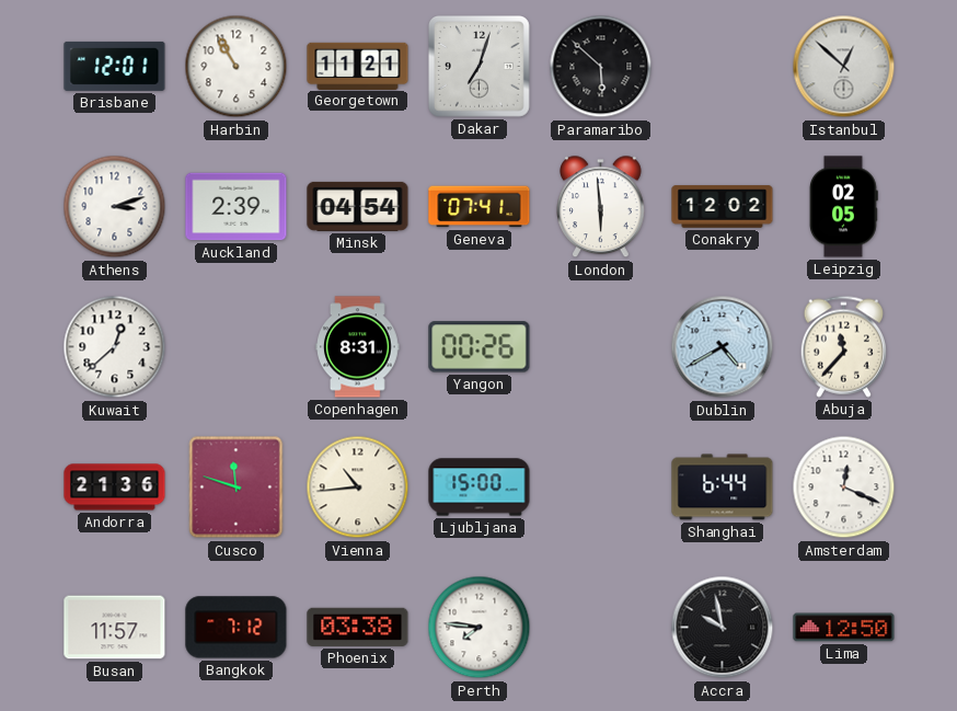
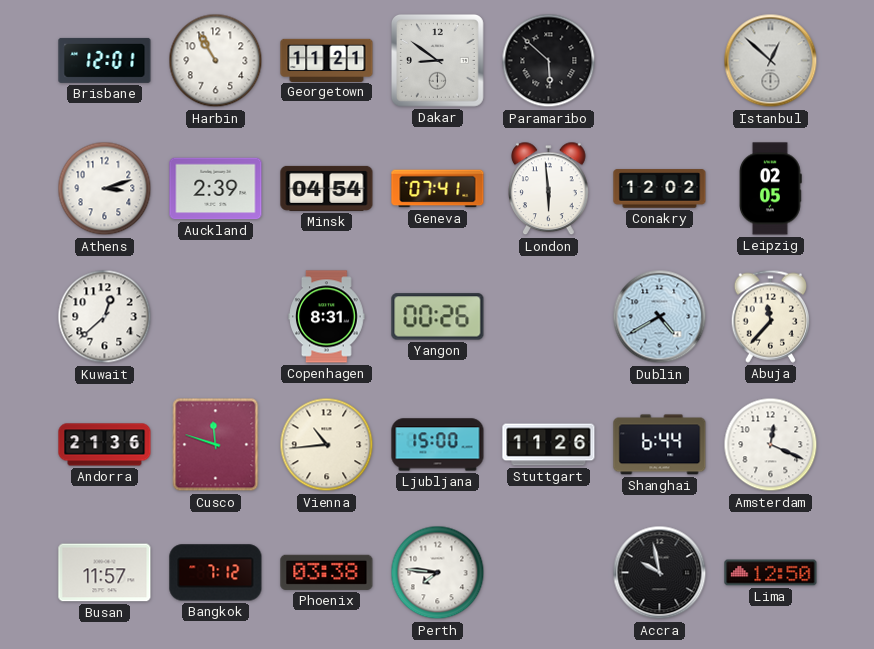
Dakar: 7:03 -> 8:51
Stuttgart: none -> 11:26
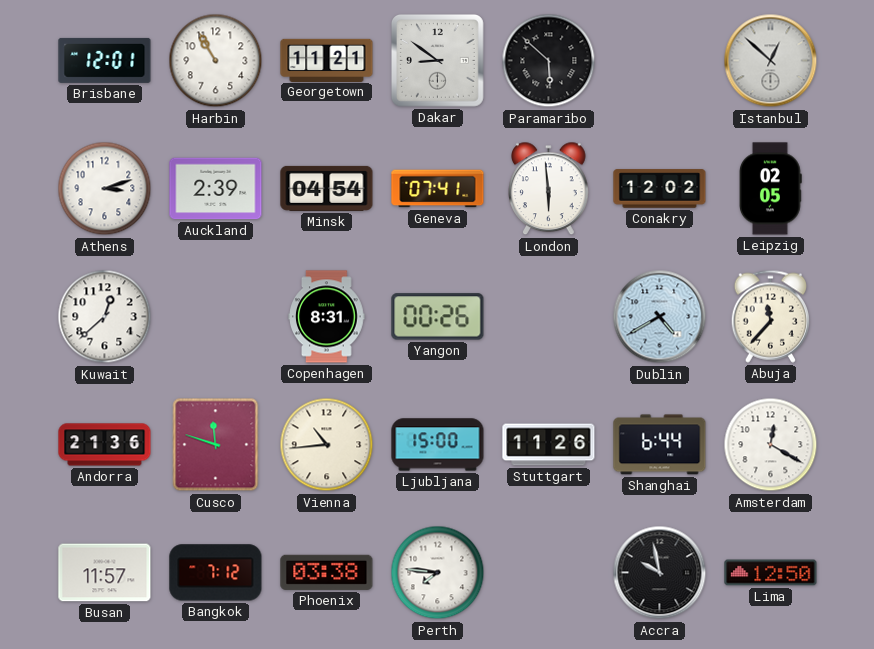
Amsterdam: 12:19 -> 12:20
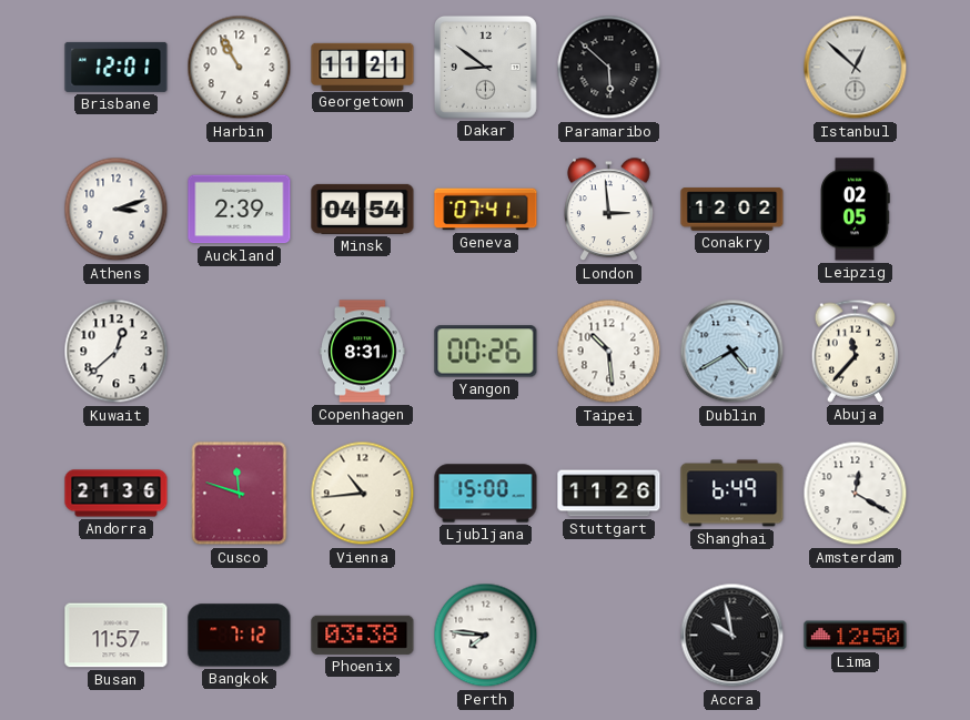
London: 5:59 -> 2:59
Taipei: none -> 10:29
Shanghai: 6:44 -> 6:49
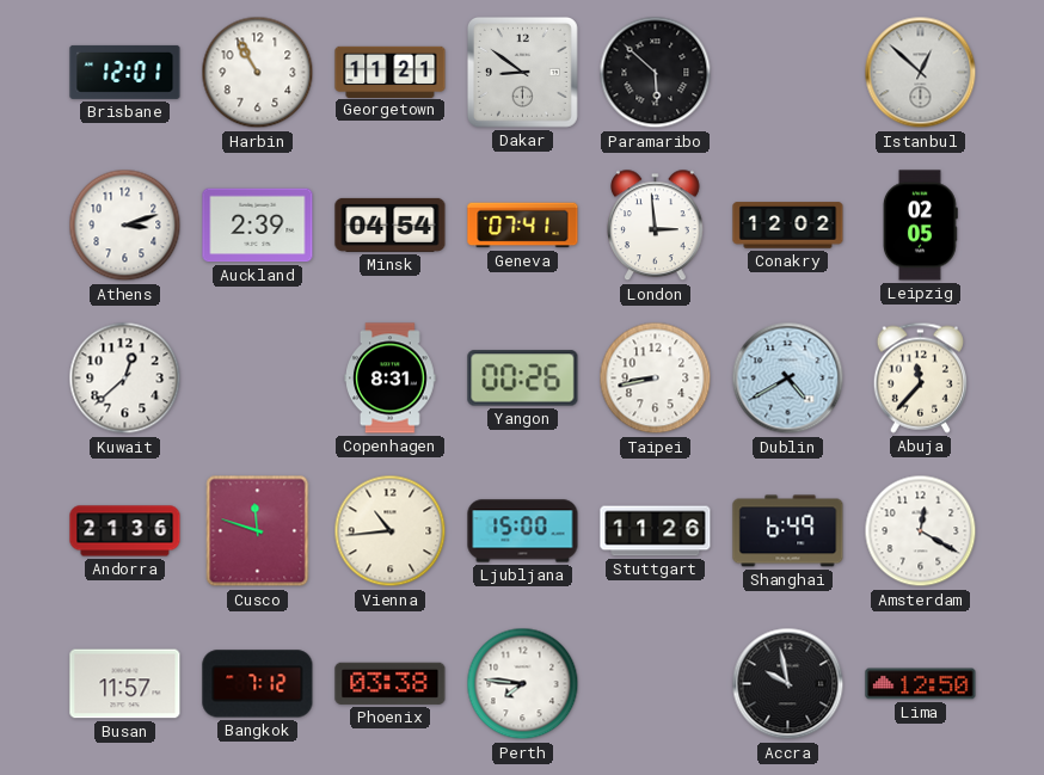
Taipei: 10:29 -> 8:43
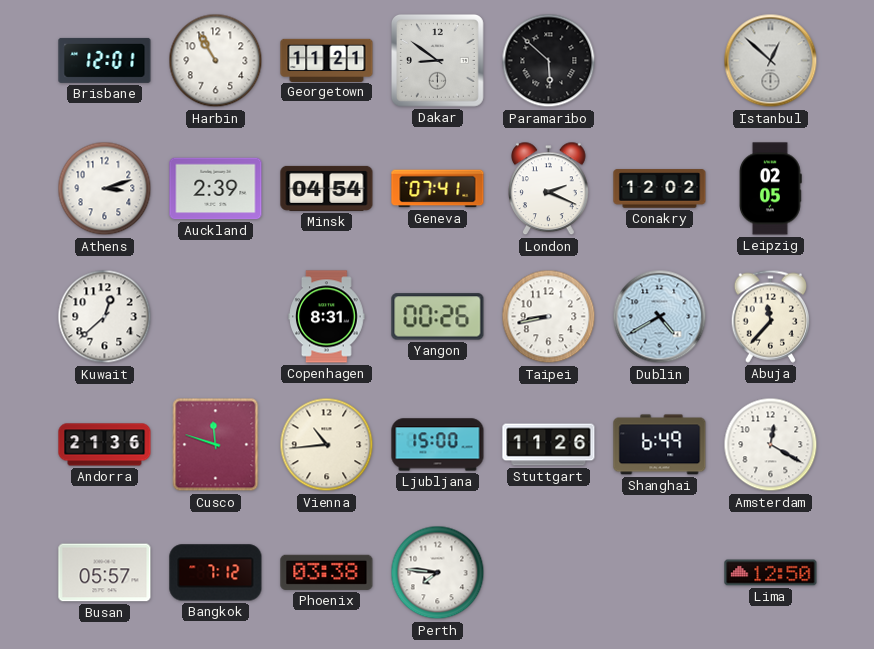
London: 2:59 -> 2:19
Busan: 11:57 -> 05:57
Accra: 9:58 -> none
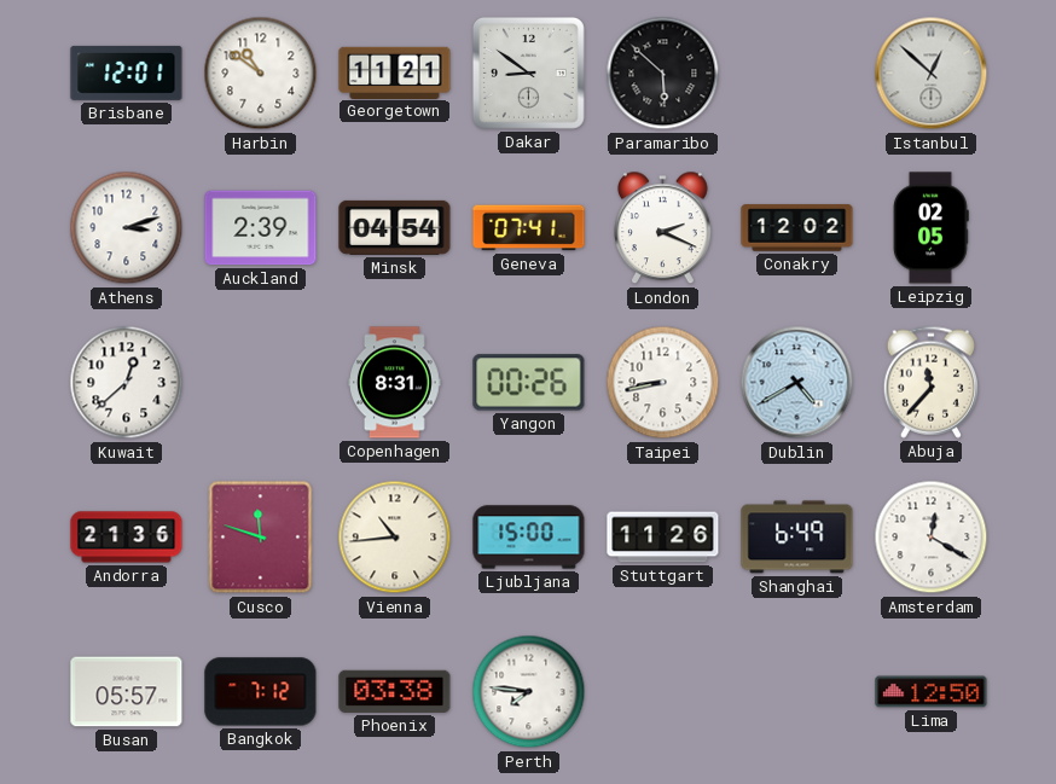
Harbin: 10:55 -> 10:51
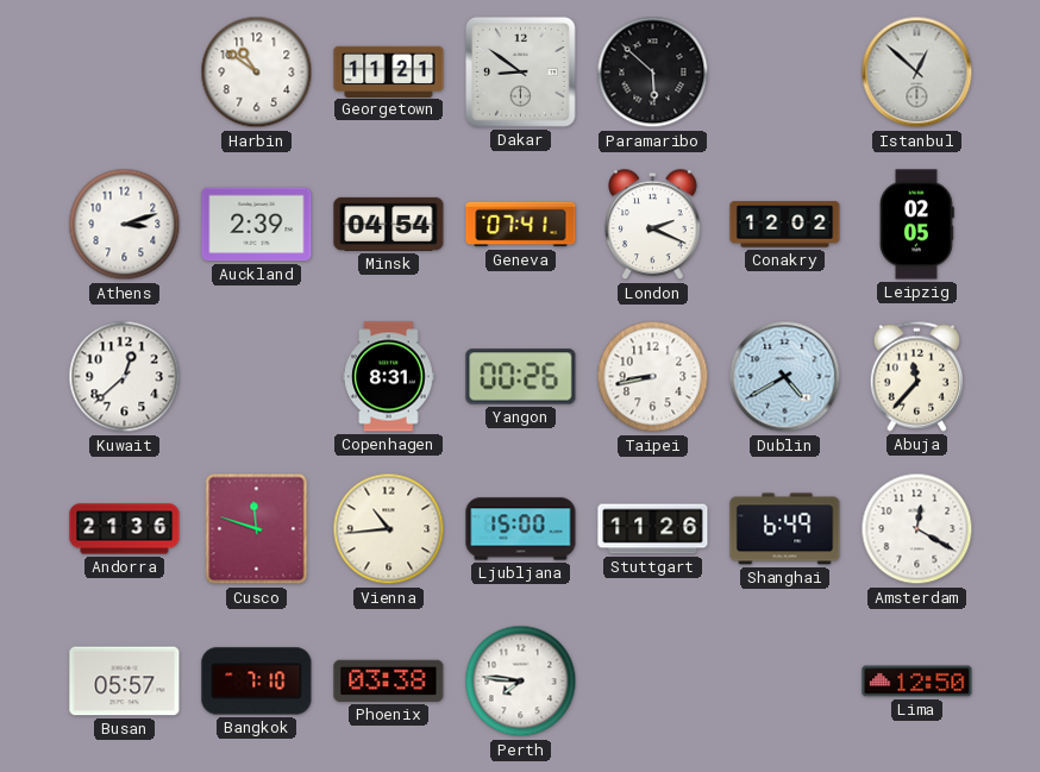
Brisbane: 12:01 -> none
Bangkok: 7:12 -> 7:10
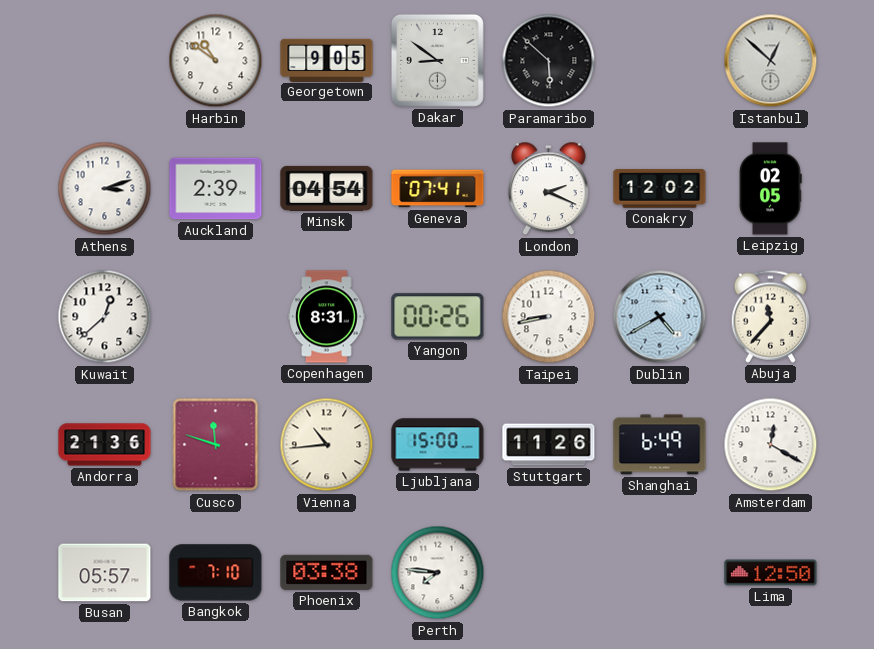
Georgetown: 11:21 -> 9:05
